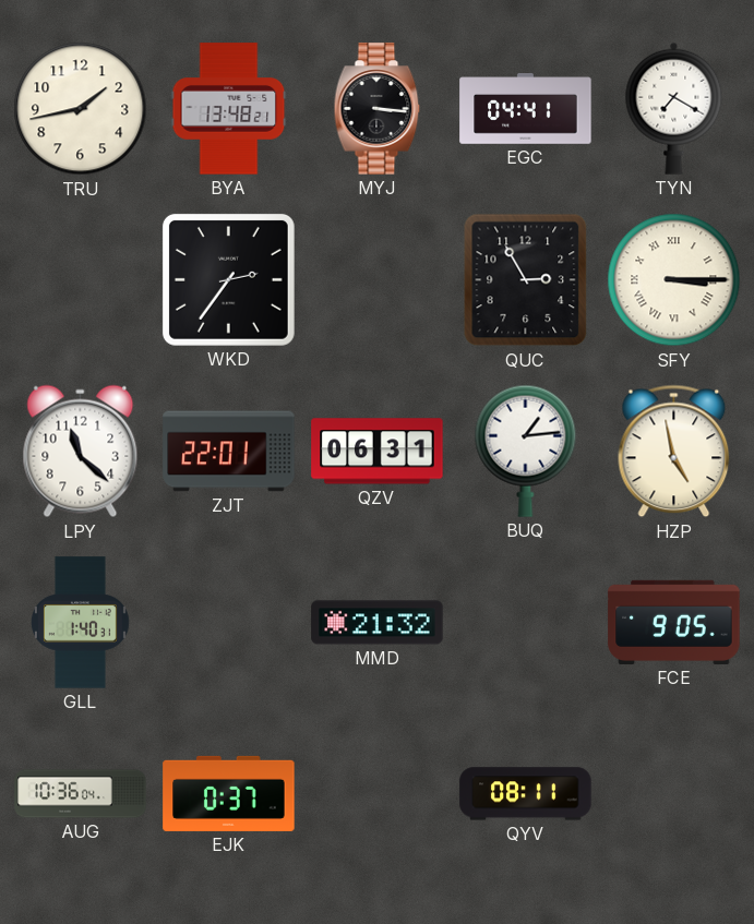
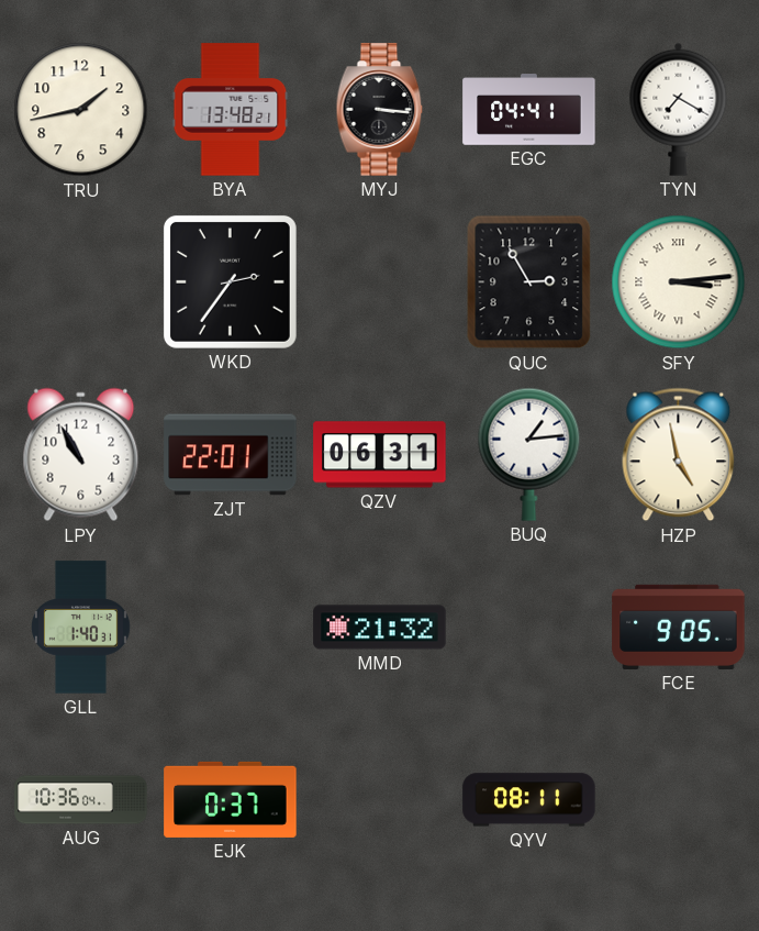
SFY: 3:15 -> 3:14
LPY: 11:22 -> 10:55
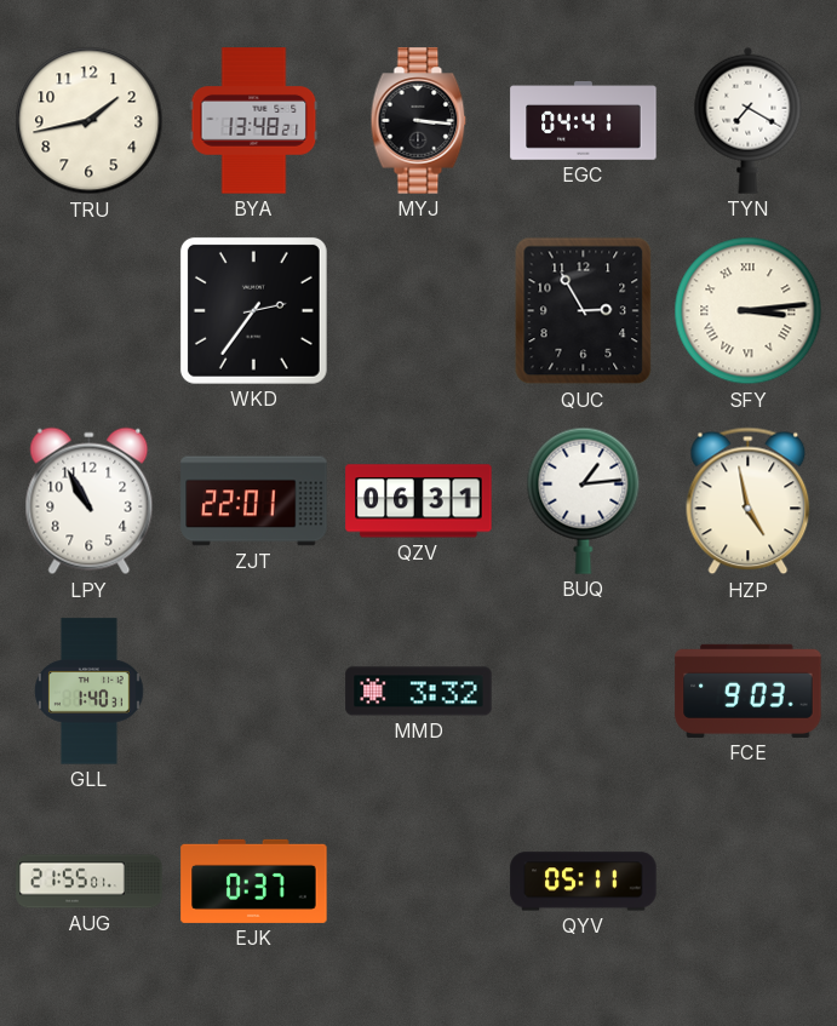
MMD: 21:32 -> 3:32
FCE: 9:05 -> 9:03
AUG: 10:36 -> 21:55
QYV: 08:11 -> 05:11
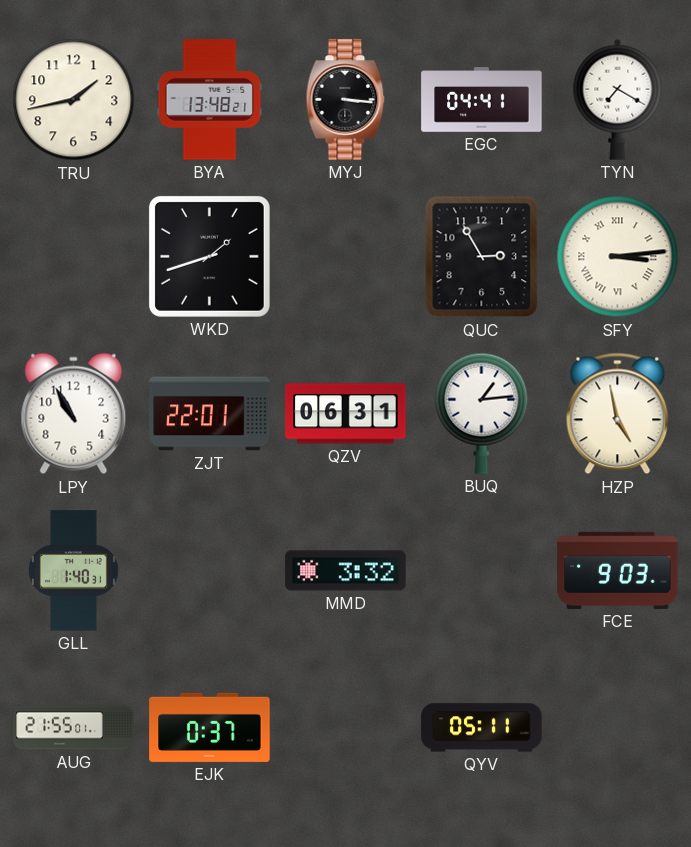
WKD: 2:36 -> 1:42
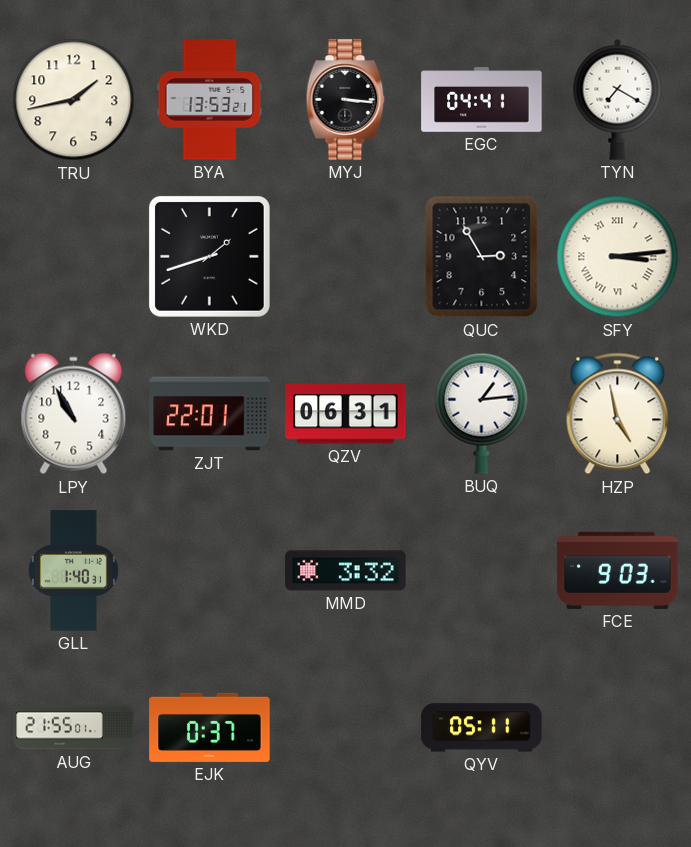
BYA: 13:48 -> 13:53
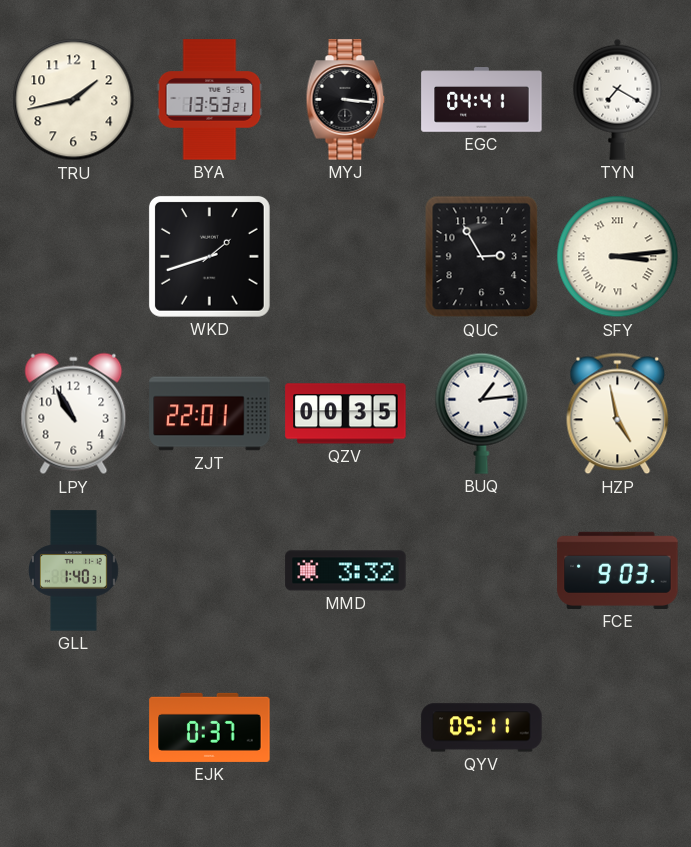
QZV: 06:31 -> 00:35
AUG: 21:55 -> none
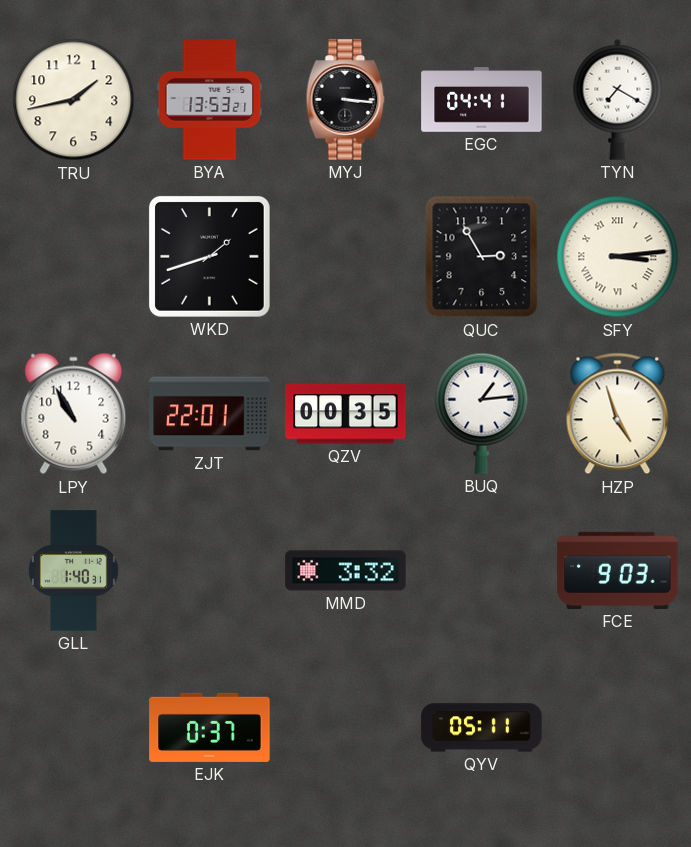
HZP: 4:58 -> 4:57
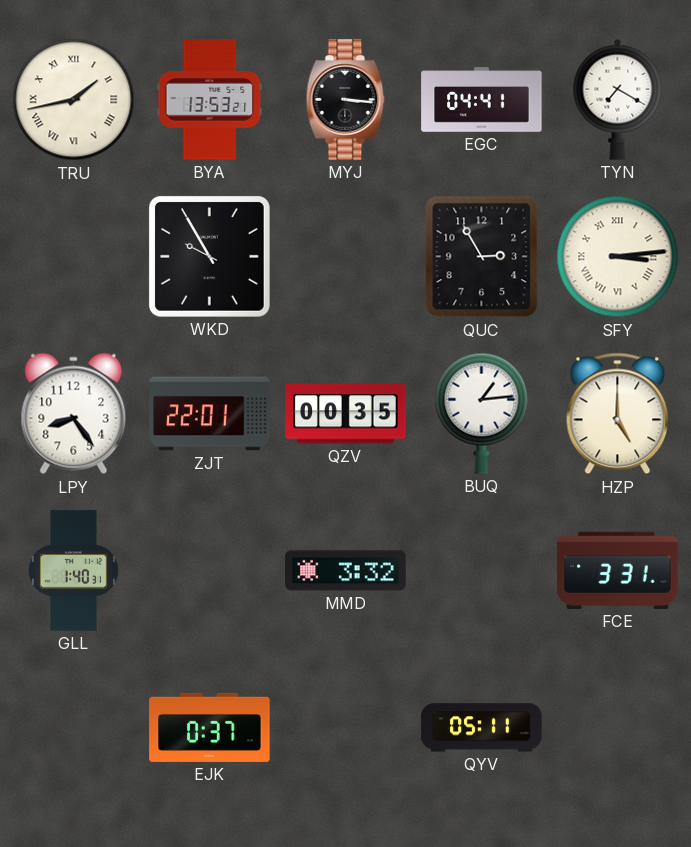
TRU numerals: Arabic -> Roman
WKD: 1:42 -> 9:55
LPY: 10:55 -> 8:24
HZP: 4:57 -> 5:00
FCE: 9:03 -> 3:31
